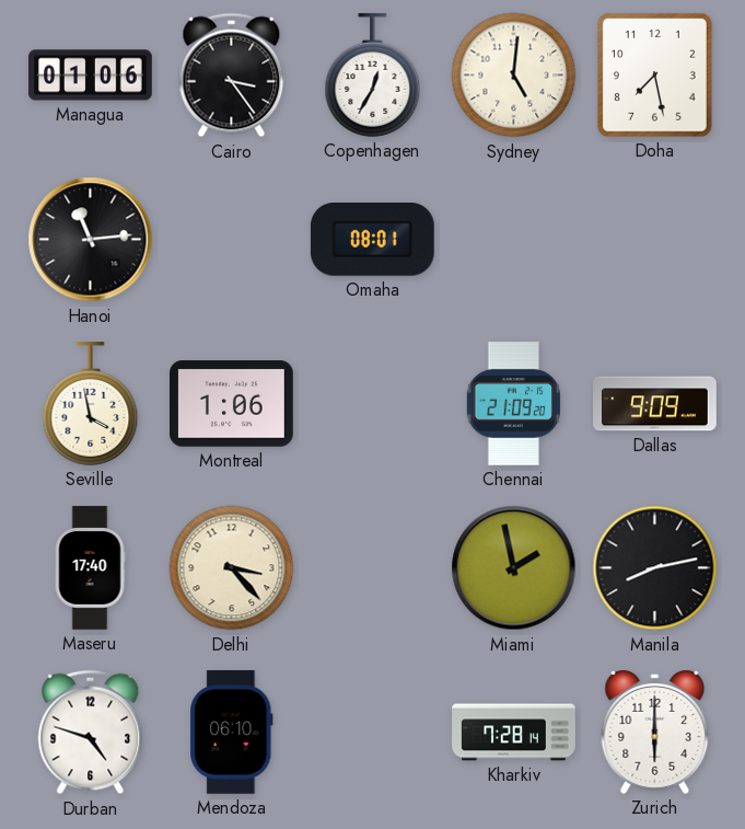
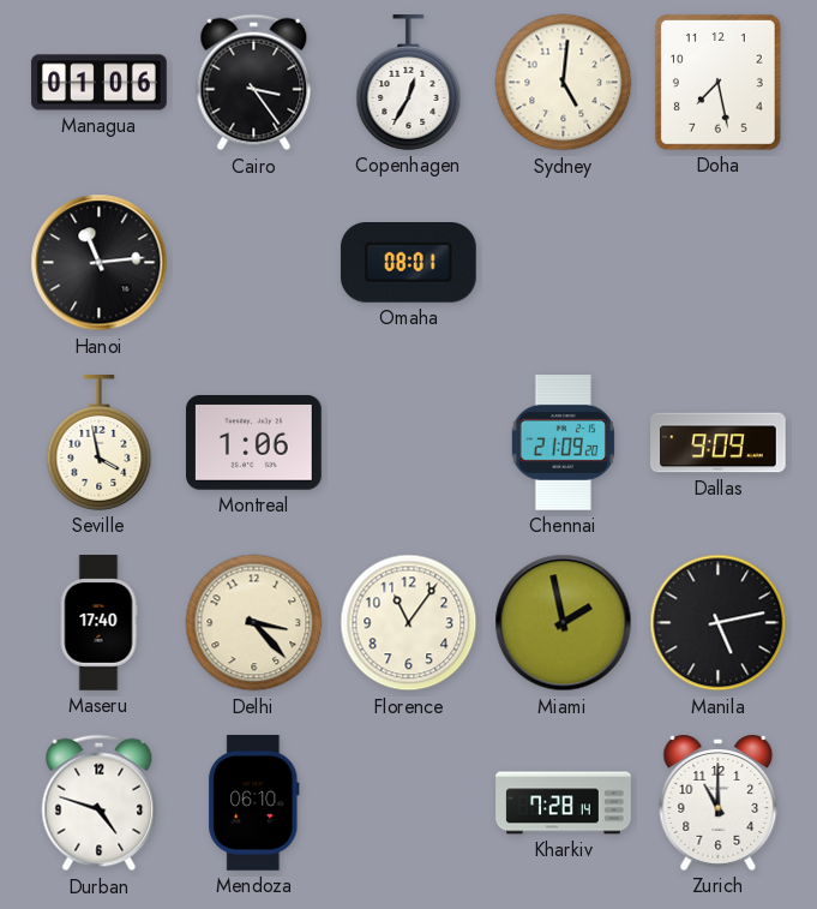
Florence: none -> 11:06
Manila: 8:13 -> 5:13
Zurich: 6:00 -> 11:00
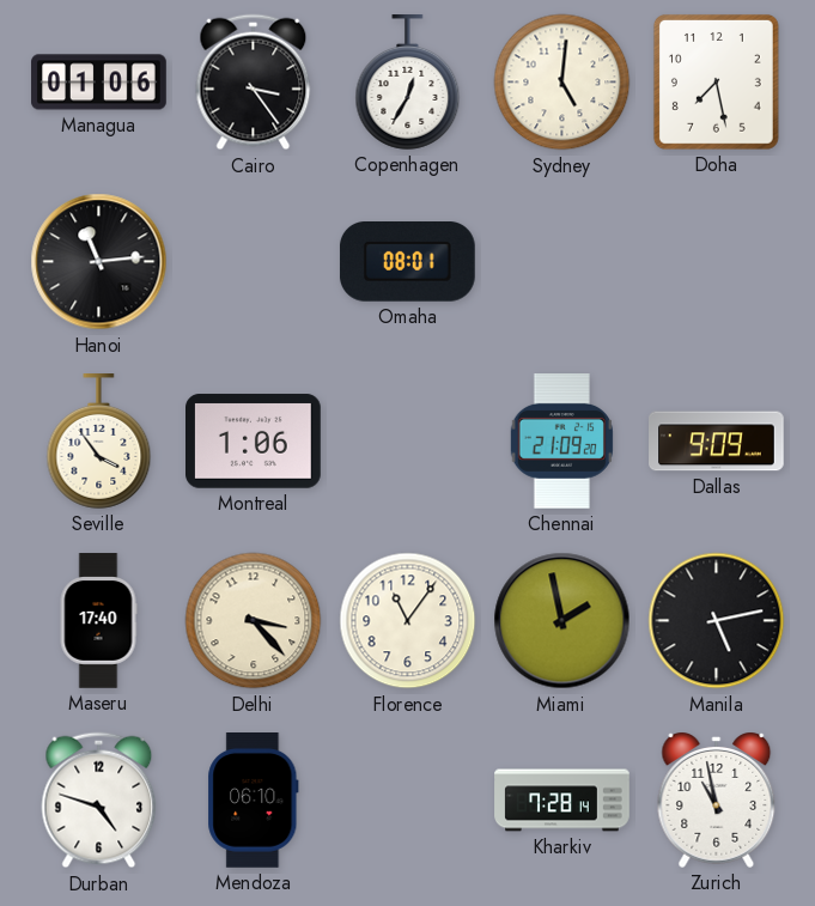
Seville: 3:58 -> 3:54
Zurich: 11:00 -> 10:58
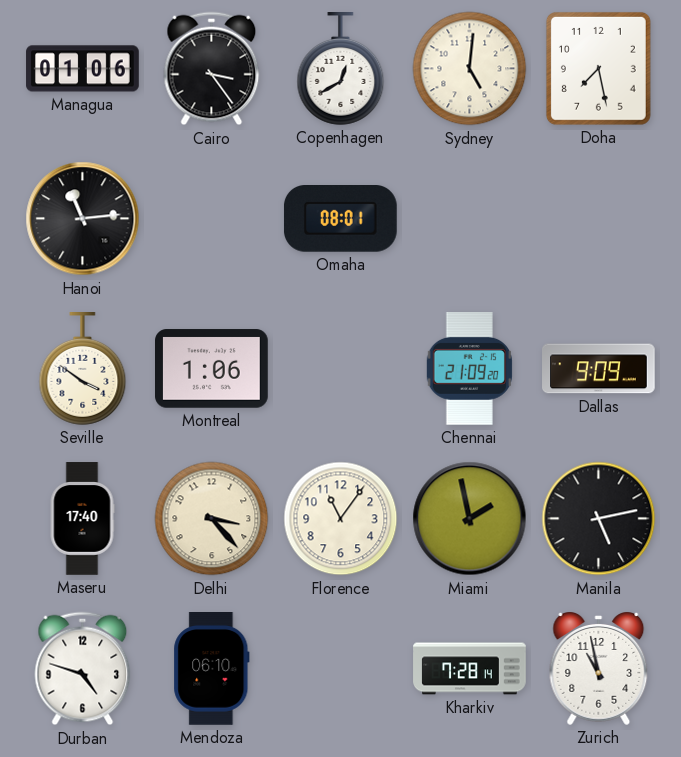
Copenhagen: 12:35 -> 12:40
Seville: 3:54 -> 3:51
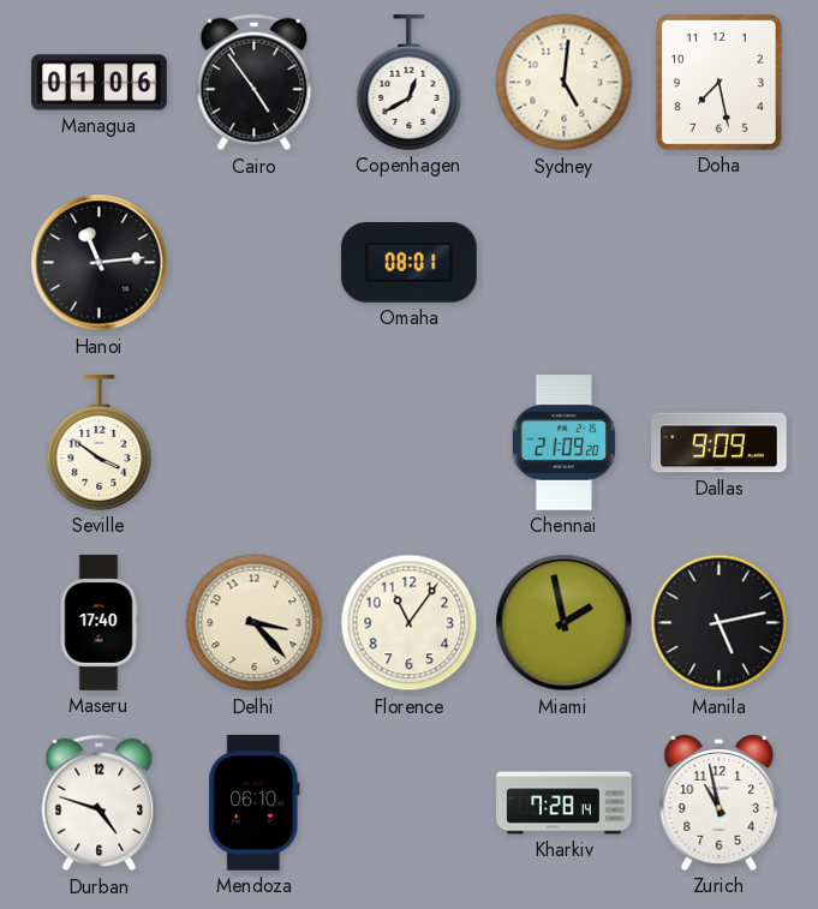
Cairo: 3:24 -> 4:54
Montreal: 1:06 -> none
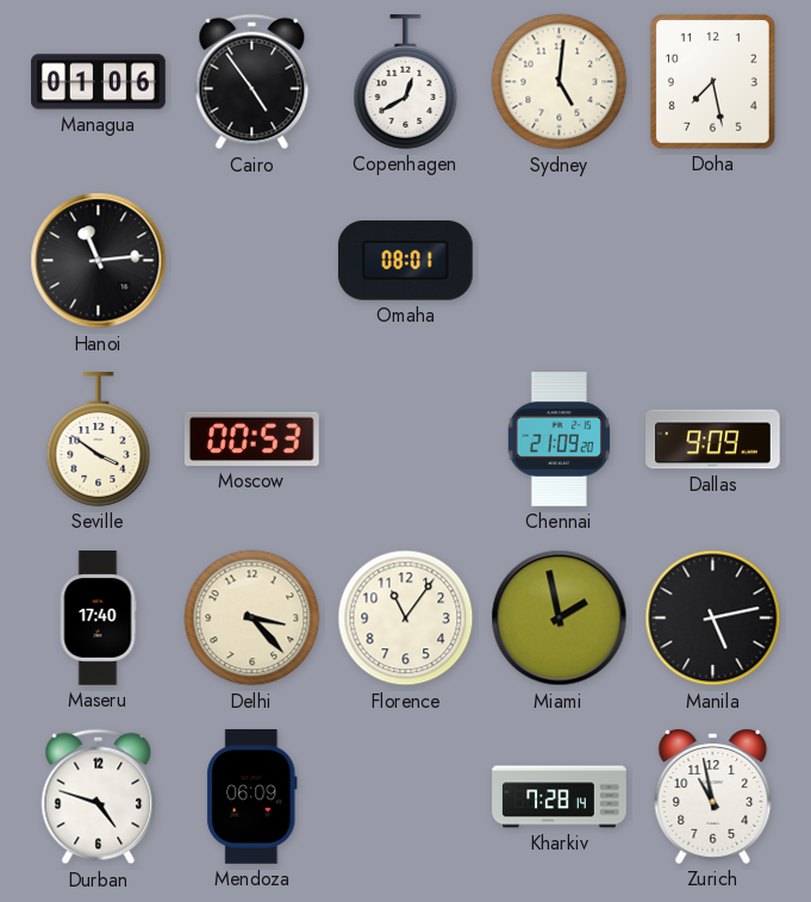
Moscow: none -> 00:53
Mendoza: 06:10 -> 06:09
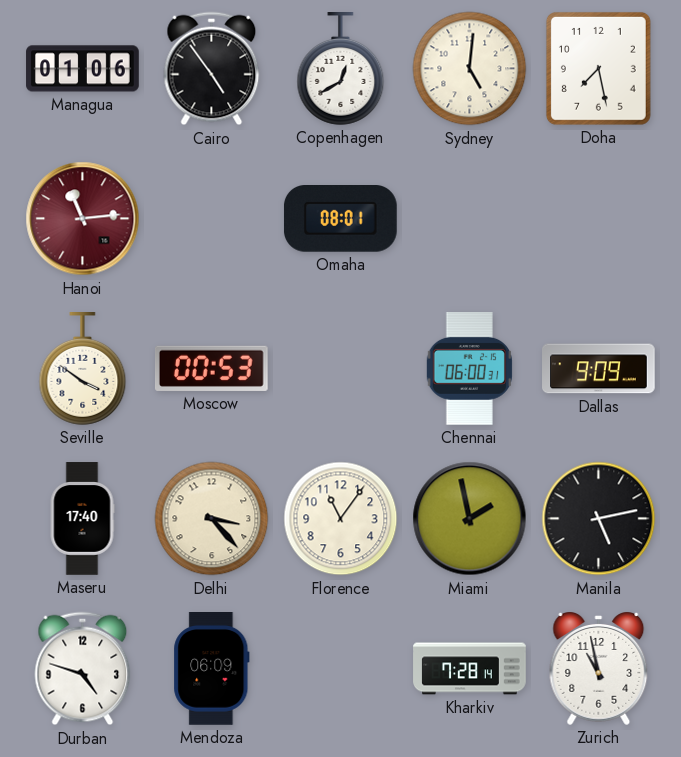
Hanoi dial: black -> burgundy
Chennai: 21:09 -> 06:00
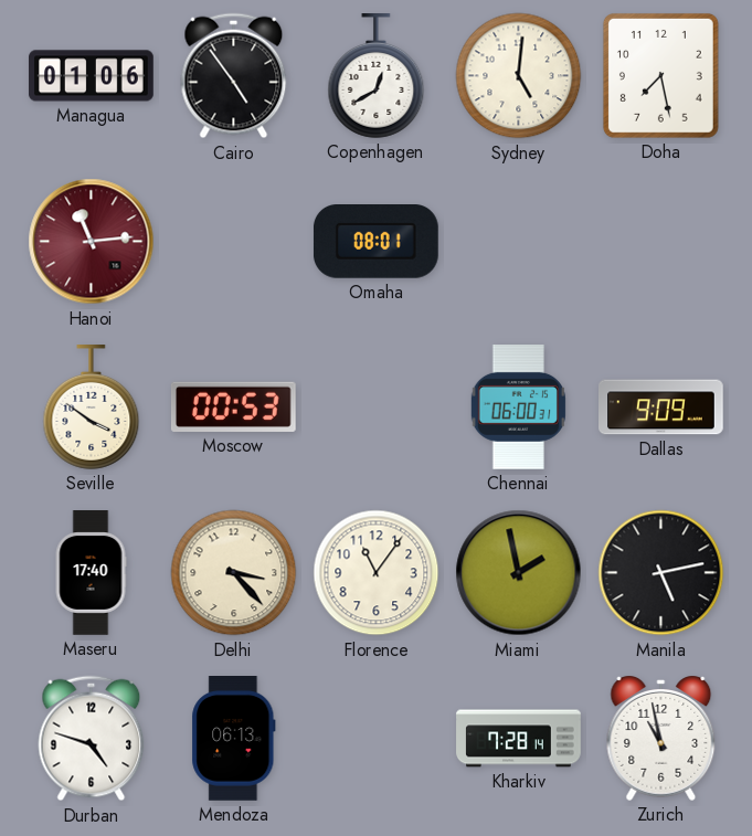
Mendoza: 06:09 -> 06:13
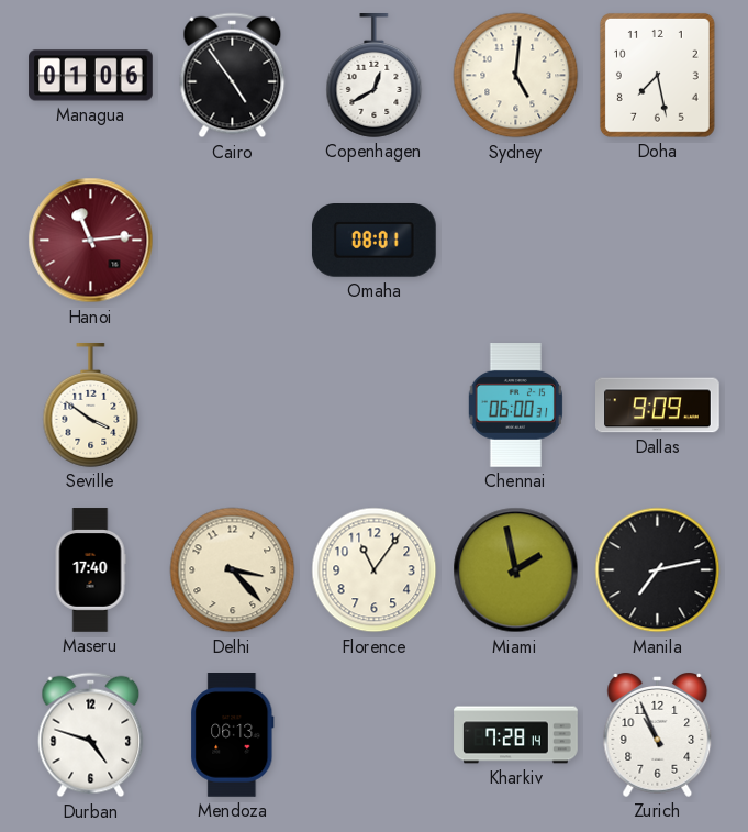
Moscow: 00:53 -> none
Manila: 5:13 -> 7:13
Zurich: 10:58 -> 10:56
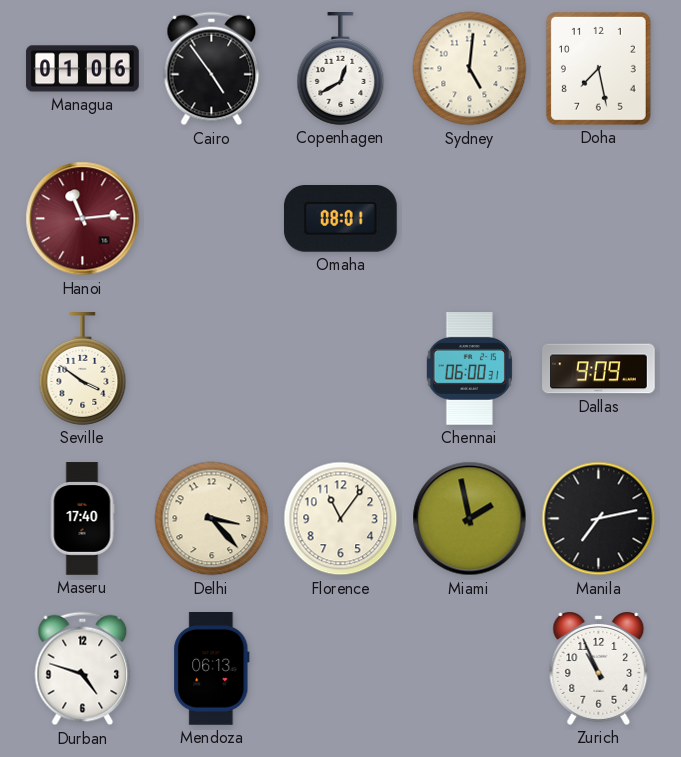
Kharkiv: 7:28 -> none
